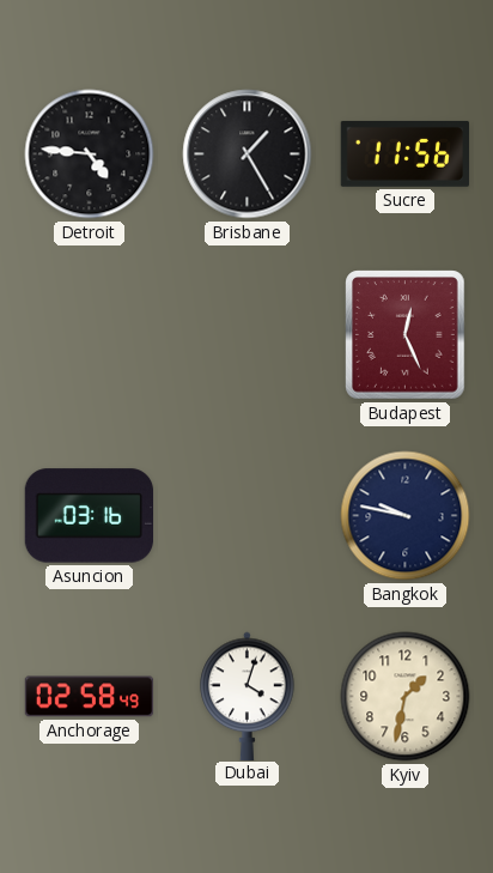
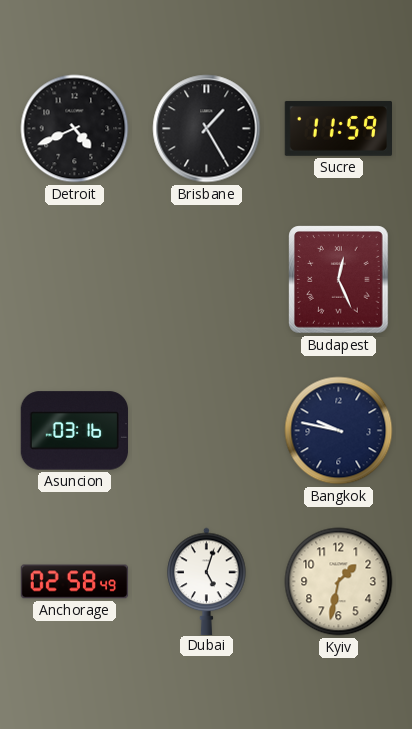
Detroit: 4:46 -> 4:41
Sucre: 11:56 -> 11:59
Dubai: 4:03 -> 5:03
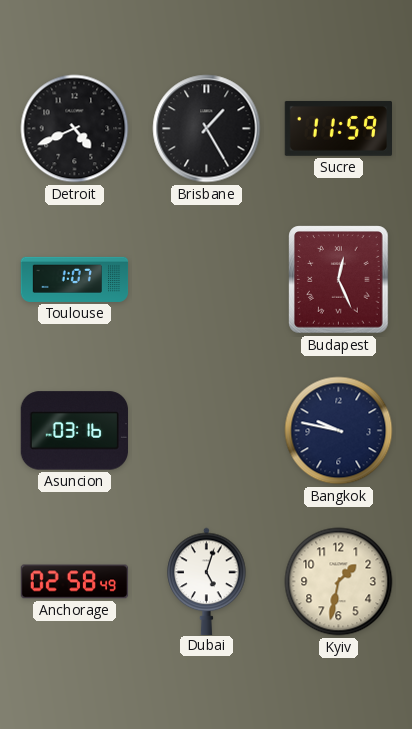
Toulouse: none -> 1:07
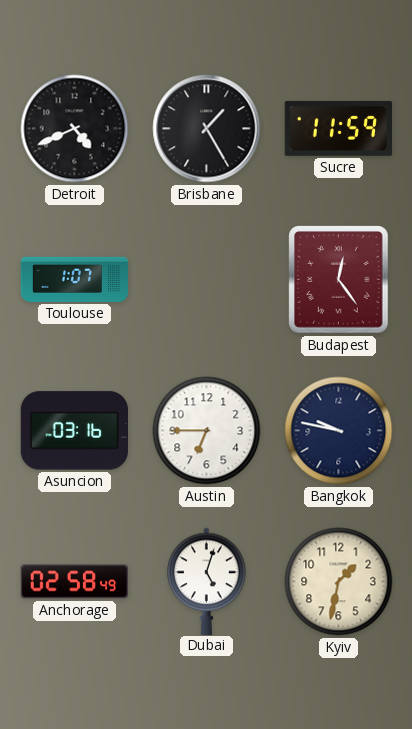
Budapest: 12:26 -> 12:24
Austin: none -> 6:45
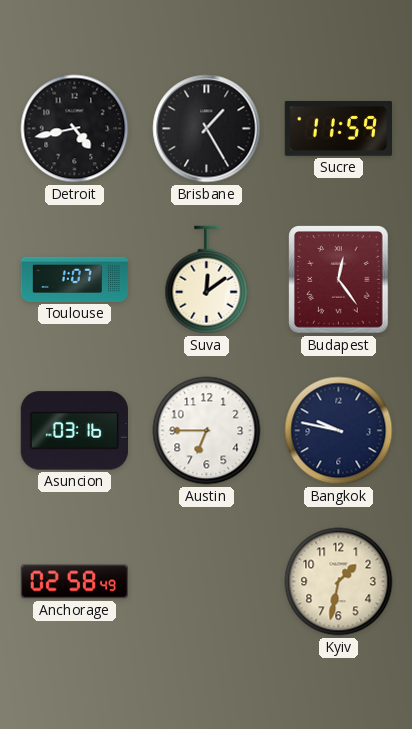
Detroit: 4:41 -> 4:43
Suva: none -> 12:09
Dubai: 5:03 -> none
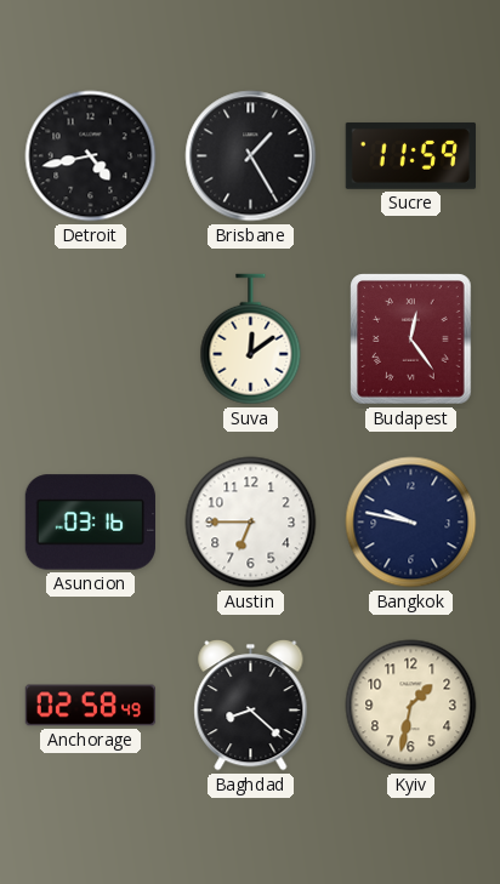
Toulouse: 1:07 -> none
Baghdad: none -> 8:22
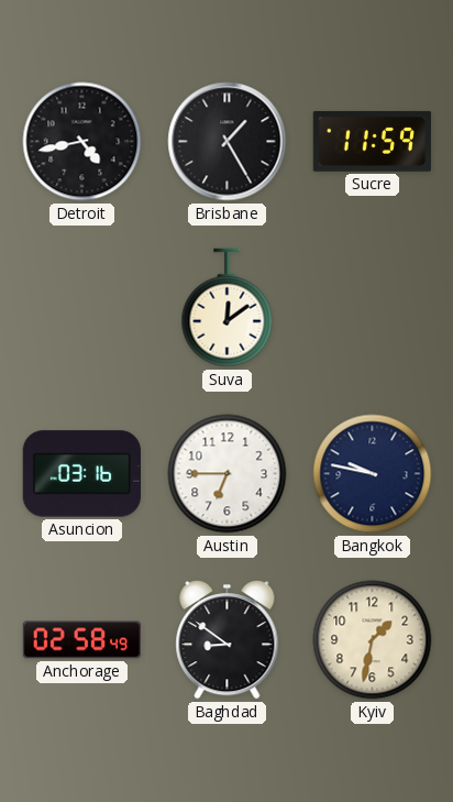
Budapest: 12:24 -> none
Baghdad: 8:22 -> 8:51
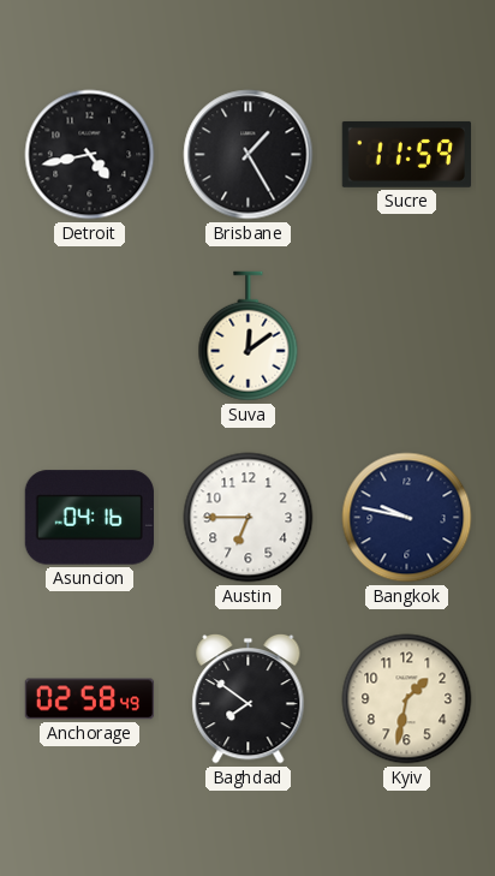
Asuncion: 03:16 -> 04:16
Baghdad: 8:51 -> 7:51
